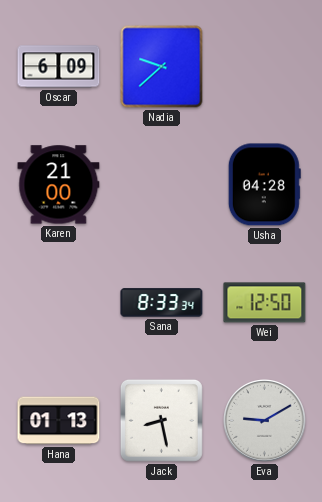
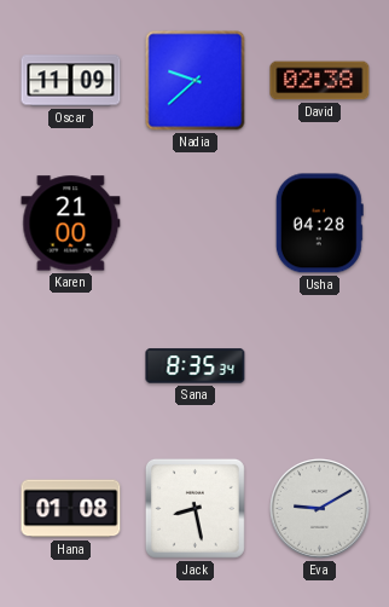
Oscar: 6:09 -> 11:09
David: none -> 02:38
Sana: 8:33 -> 8:35
Wei: 12:50 -> none
Hana: 01:13 -> 01:08
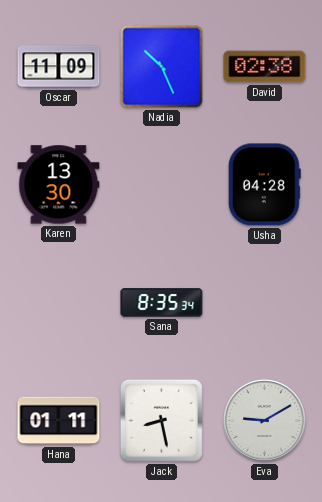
Nadia: 9:38 -> 10:26
Karen: 21:00 -> 13:30
Hana: 01:08 -> 01:11
